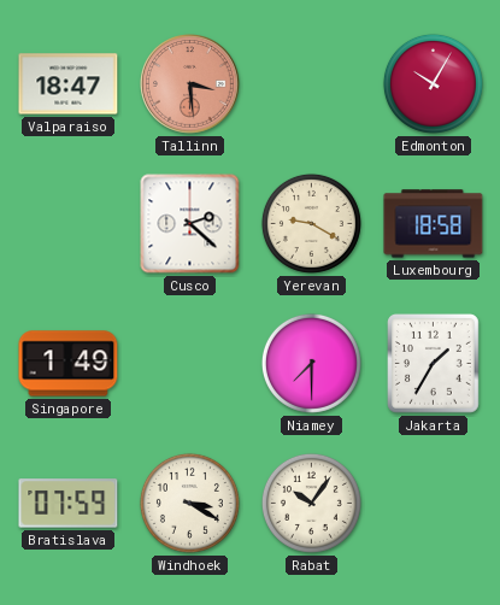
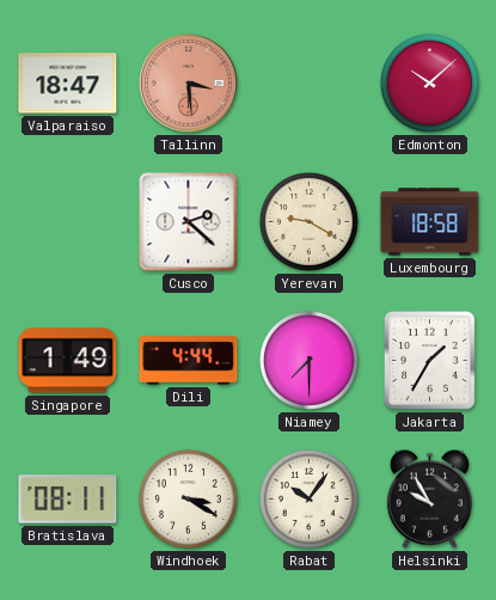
Edmonton: 10:05 -> 10:08
Dili: none -> 4:44
Bratislava: 07:59 -> 08:11
Helsinki: none -> 9:55
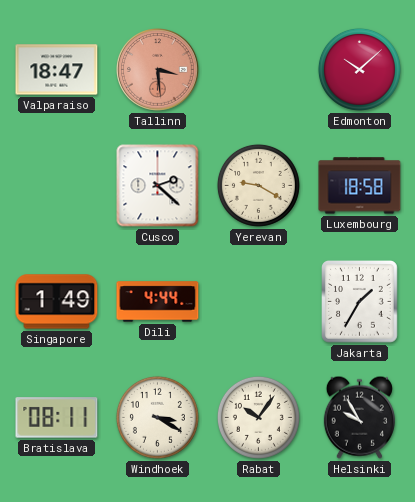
Niamey: 7:30 -> none
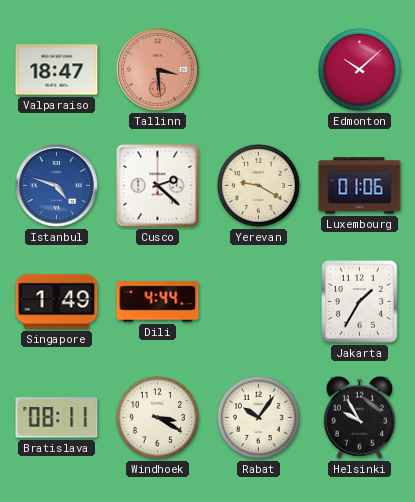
Istanbul: none -> 4:48
Luxembourg: 18:58 -> 01:06
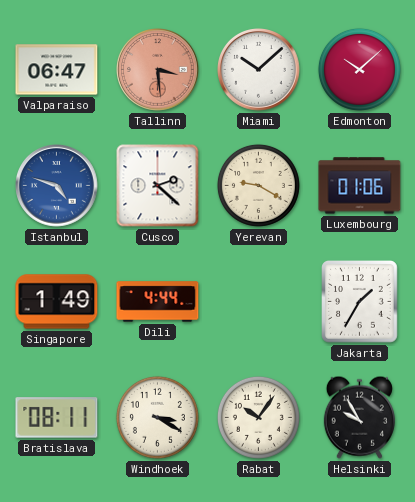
Valparaiso: 18:47 -> 06:47
Miami: none -> 10:08
